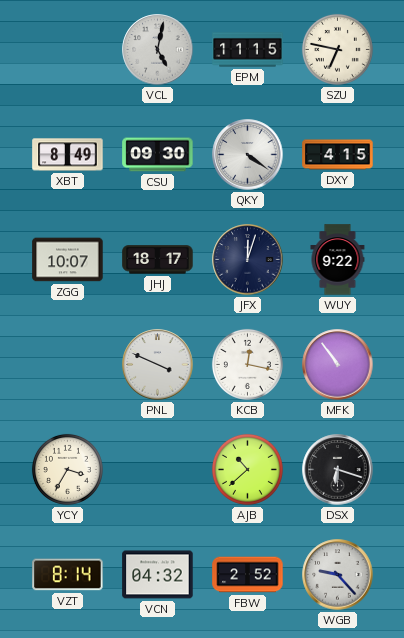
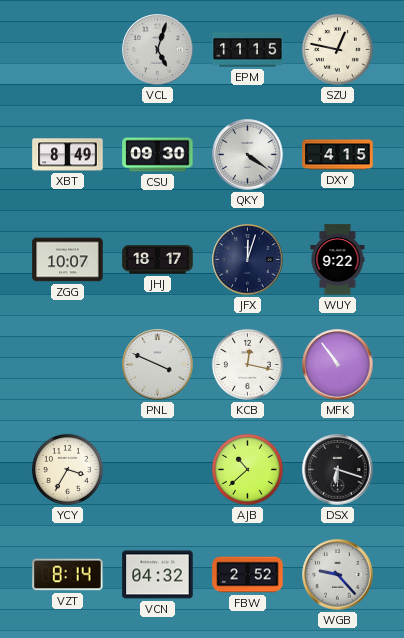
VCL: 5:02 -> 5:03
SZU: 6:47 -> 12:47
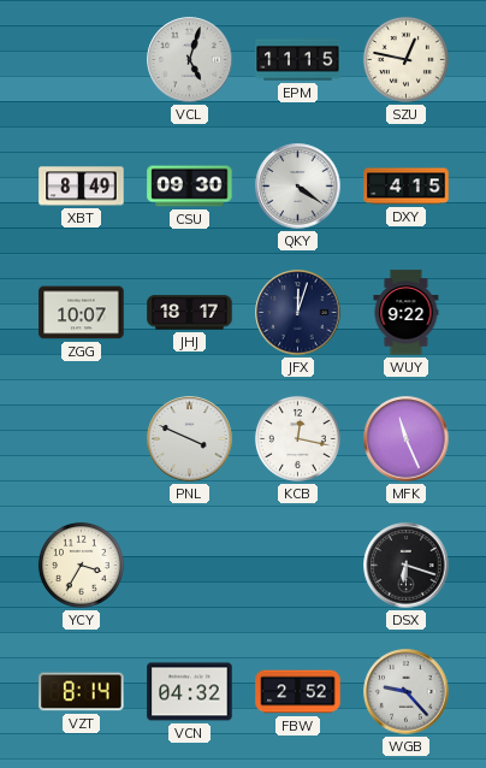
MFK: 10:54 -> 11:26
AJB: 10:38 -> none
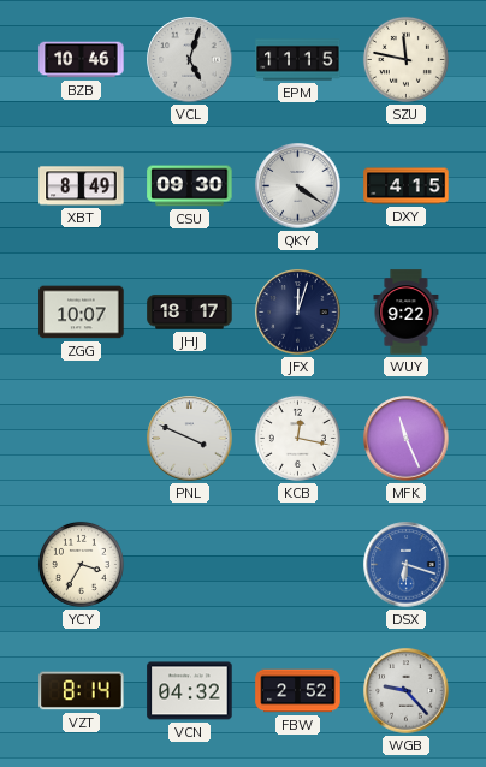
BZB: none -> 10:46
SZU: 12:47 -> 11:47
DSX dial: black -> blue
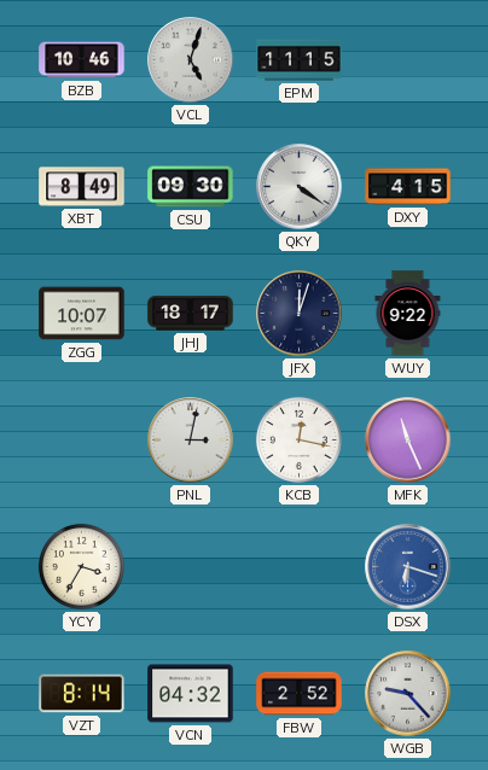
SZU: 11:47 -> none
PNL: 3:49 -> 3:02
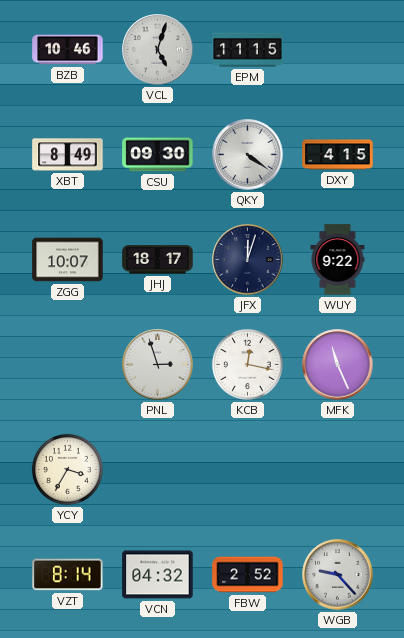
PNL: 3:02 -> 2:57
DSX: 6:18 -> none
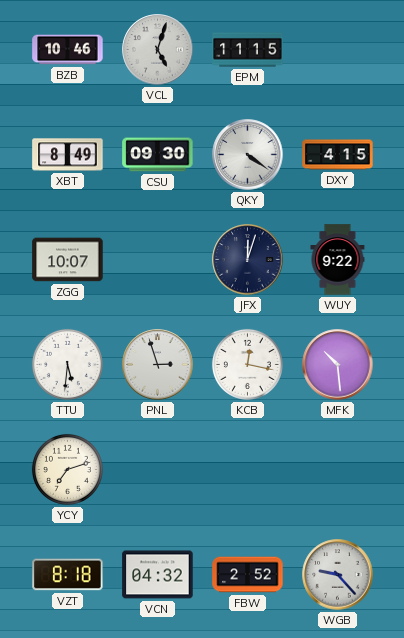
JHJ: 18:17 -> none
TTU: none -> 5:31
MFK: 11:26 -> 10:29
YCY: 3:35 -> 7:12
VZT: 8:14 -> 8:18
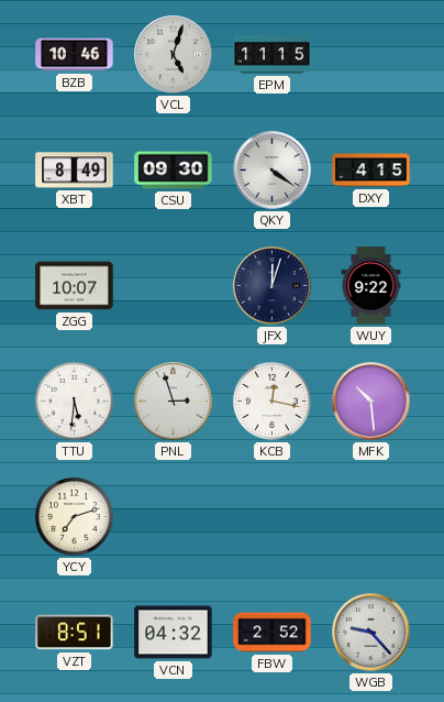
VZT: 8:18 -> 8:51
